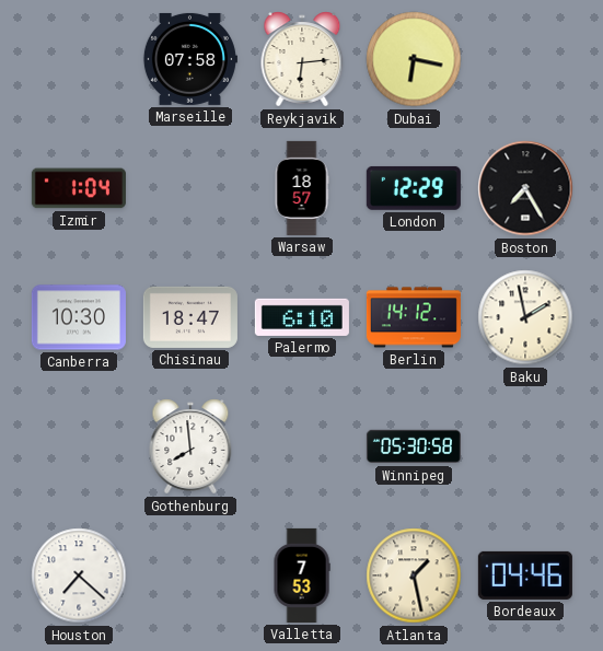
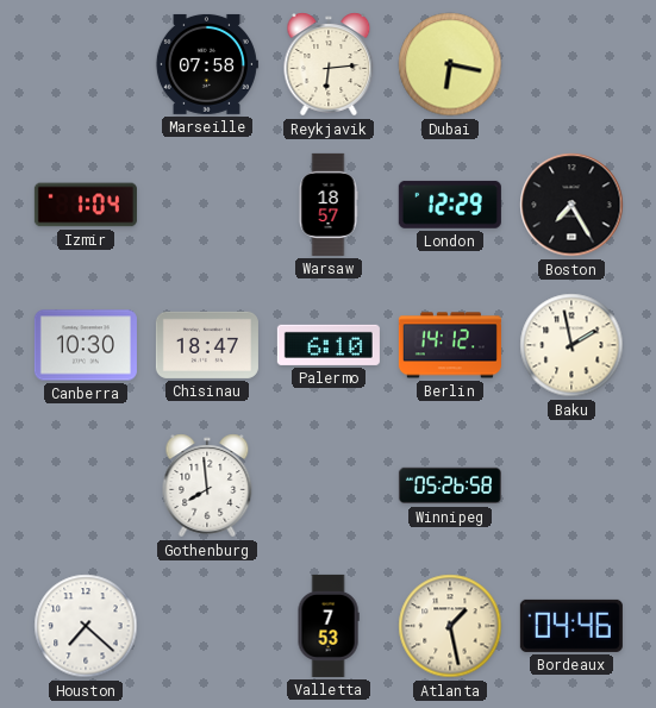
Winnipeg: 05:30 -> 05:26
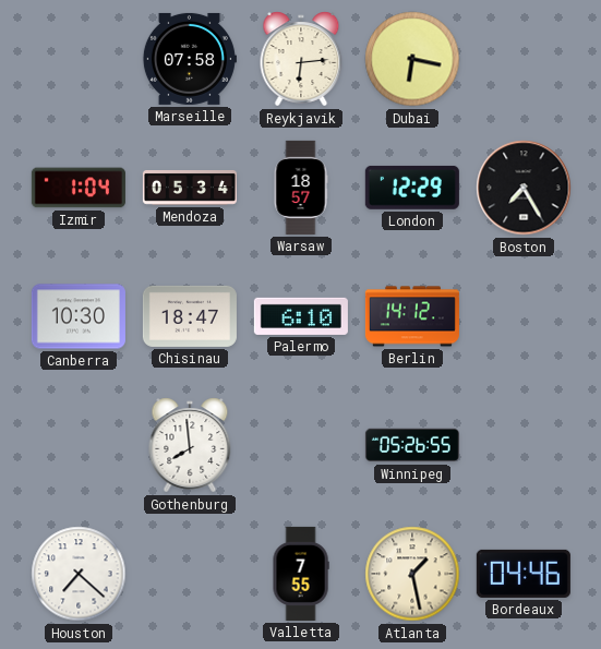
Mendoza: none -> 05:34
Baku: 1:58 -> none
Winnipeg: 05:26:58 -> 05:26:55
Valletta: 7:53 -> 7:55
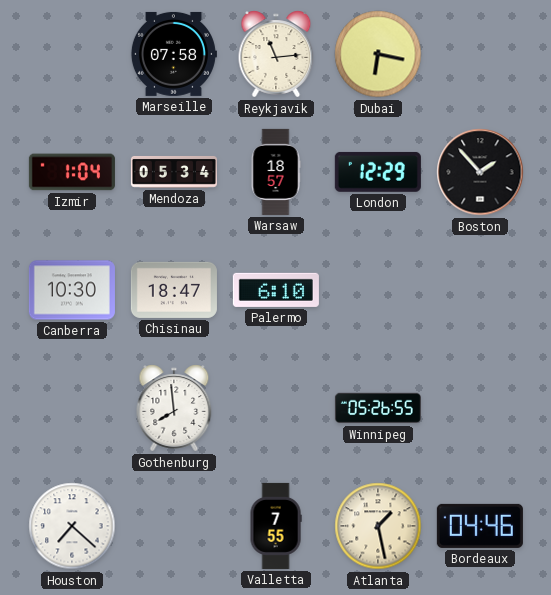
Reykjavik: 6:14 -> 11:14
Boston: 7:25 -> 1:53
Berlin: 14:12 -> none
